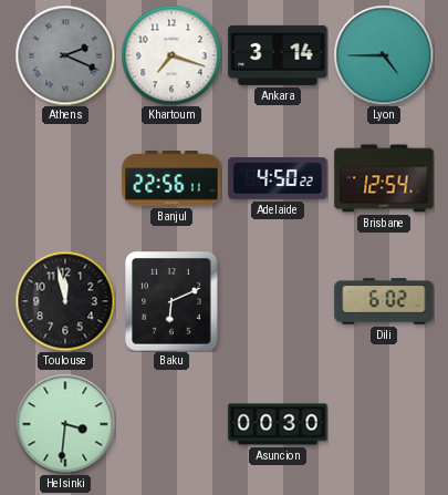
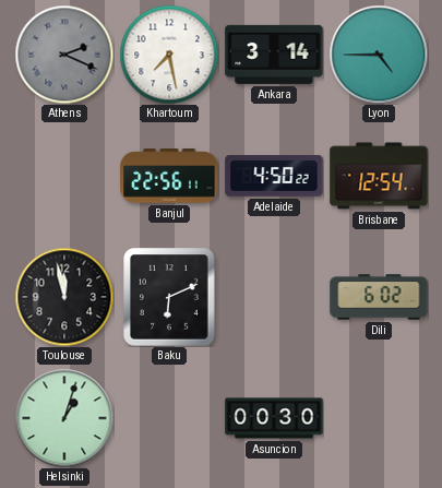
Khartoum: 7:18 -> 7:28
Helsinki: 3:31 -> 1:03
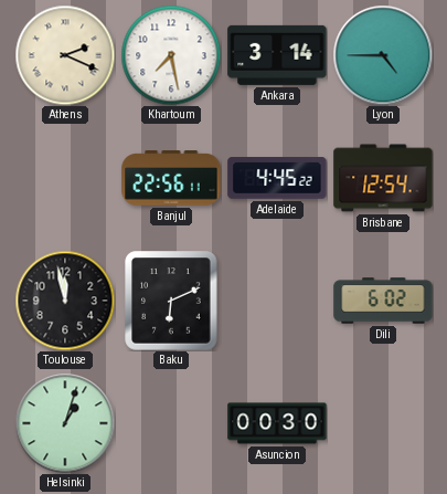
Athens dial: grey -> cream
Adelaide: 4:50 -> 4:45
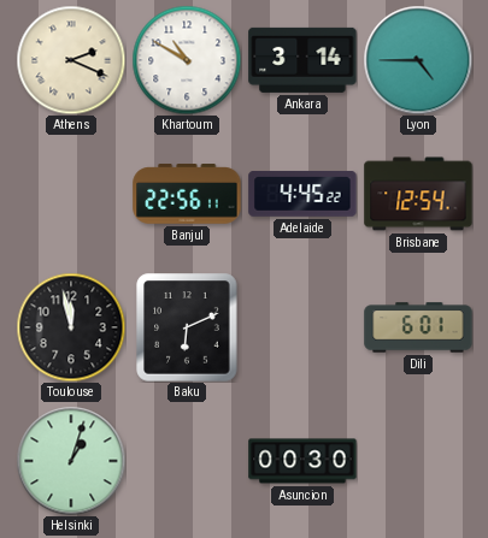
Khartoum: 7:28 -> 10:50
Dili: 6:02 -> 6:01
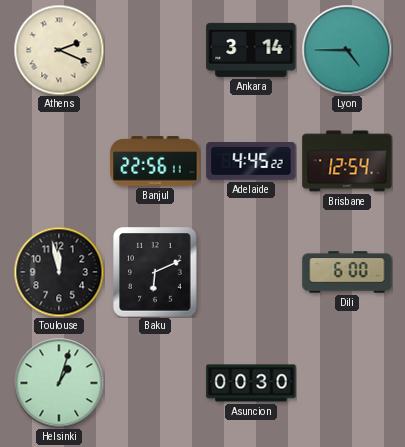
Khartoum: 10:50 -> none
Dili: 6:01 -> 6:00
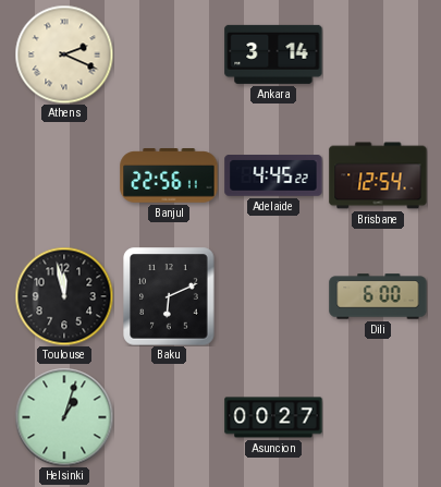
Lyon: 4:45 -> none
Asuncion: 00:30 -> 00:27
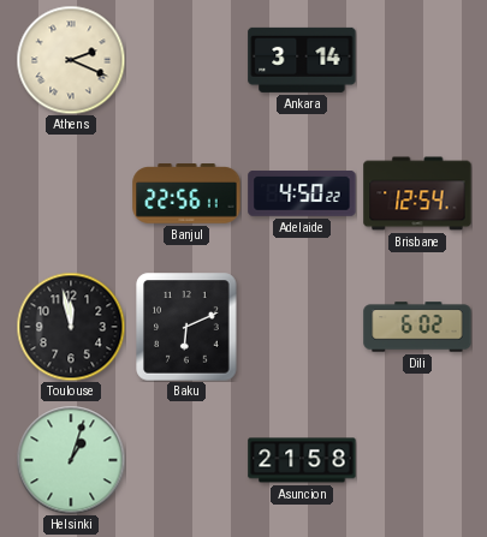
Adelaide: 4:45 -> 4:50
Dili: 6:00 -> 6:02
Asuncion: 00:27 -> 21:58
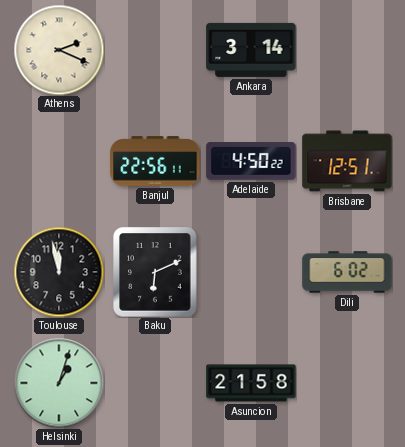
Brisbane: 12:54 -> 12:51
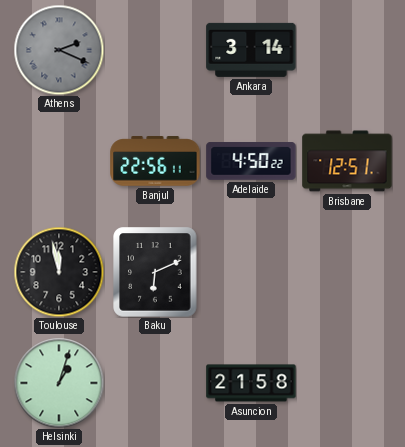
Athens dial: cream -> grey
Dili: 6:02 -> none
